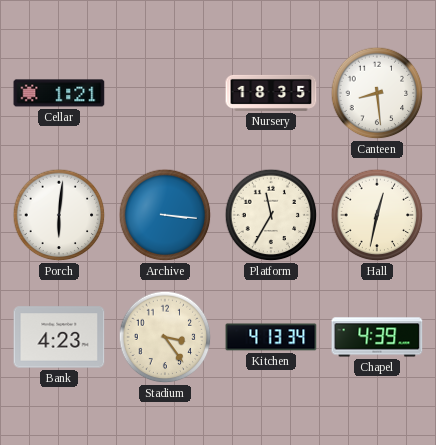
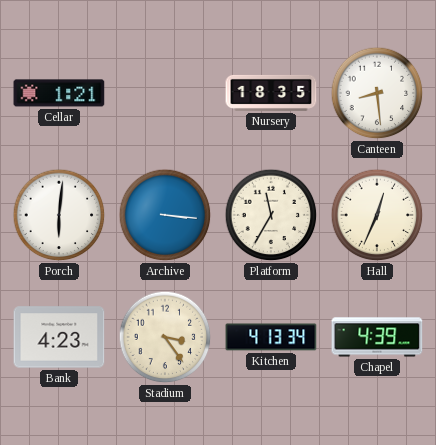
Hall: 12:32 -> 12:34
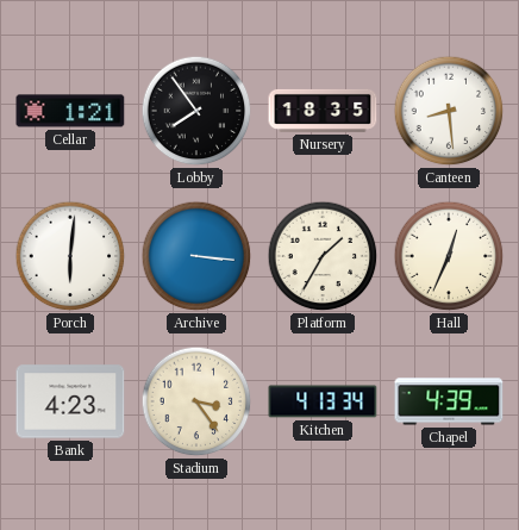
Lobby: none -> 7:54
Platform: 11:35 -> 1:35
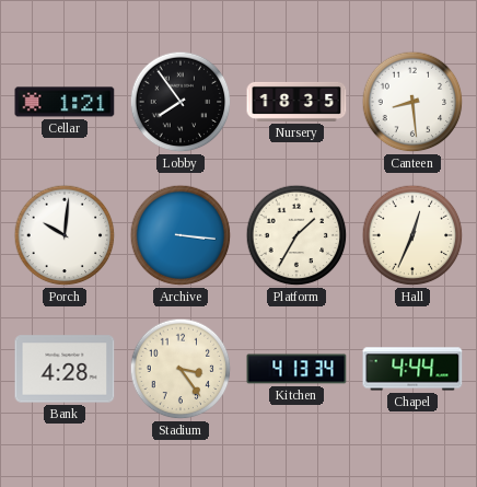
Porch: 6:01 -> 10:01
Bank: 4:23 -> 4:28
Chapel: 4:39 -> 4:44
